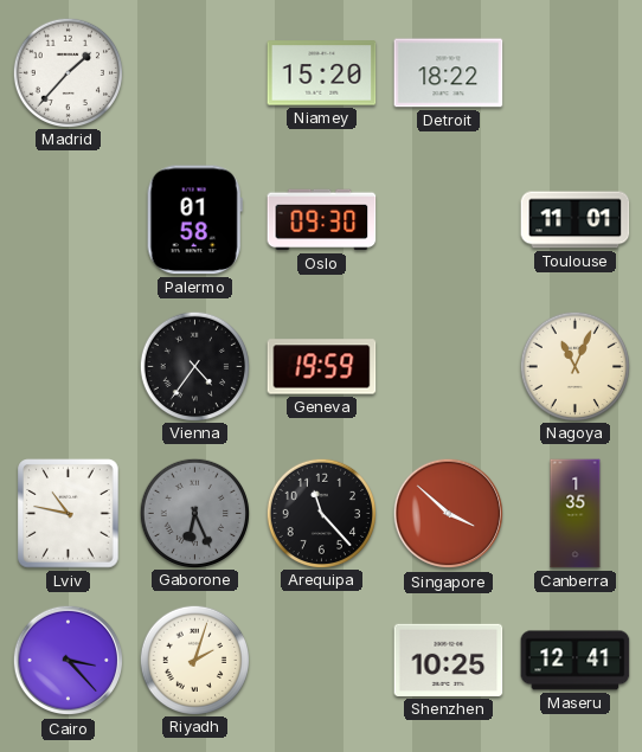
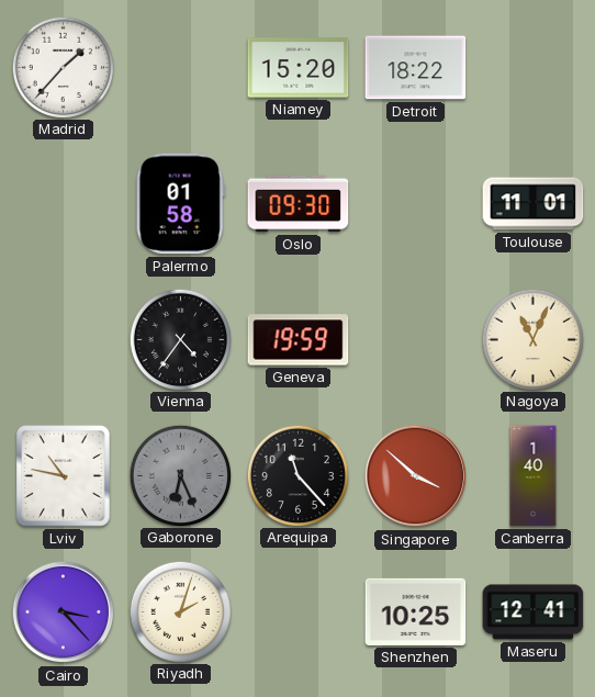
Canberra: 1:35 -> 1:40
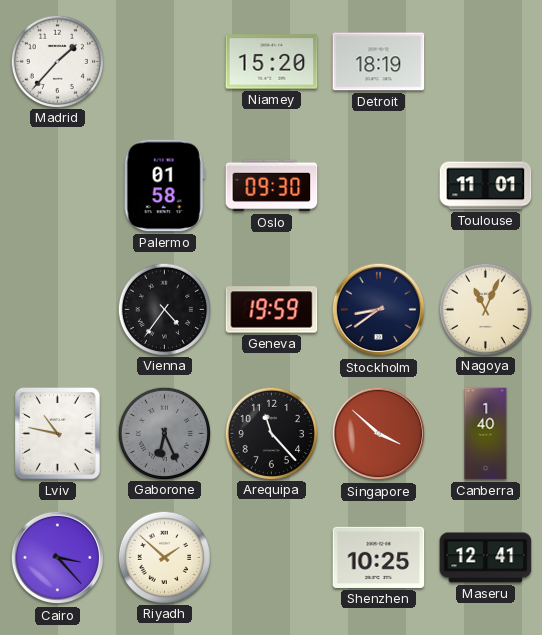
Detroit: 18:22 -> 18:19
Stockholm: none -> 8:39
Riyadh: 2:03 -> 1:52
